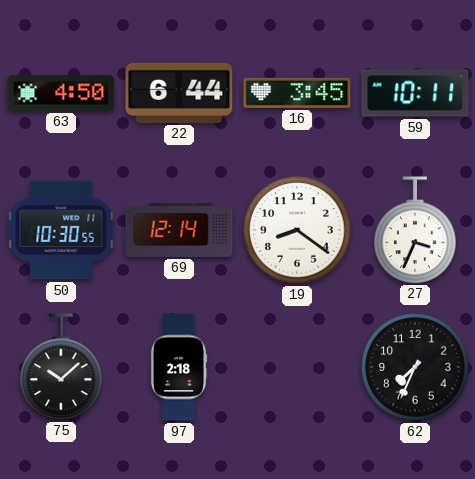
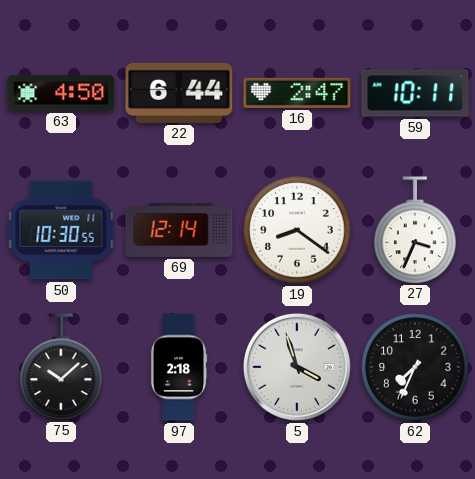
16: 3:45 -> 2:47
5: none -> 3:57
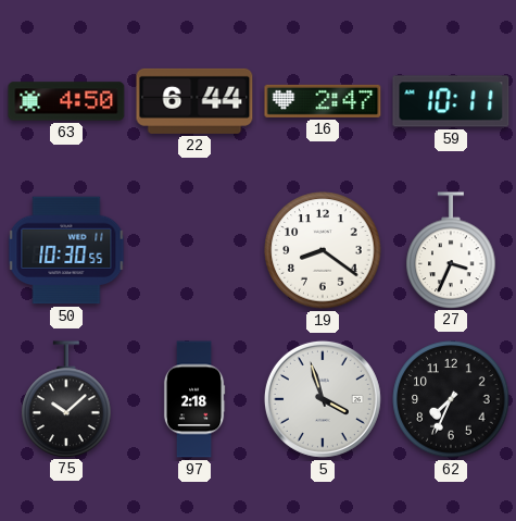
69: 12:14 -> none
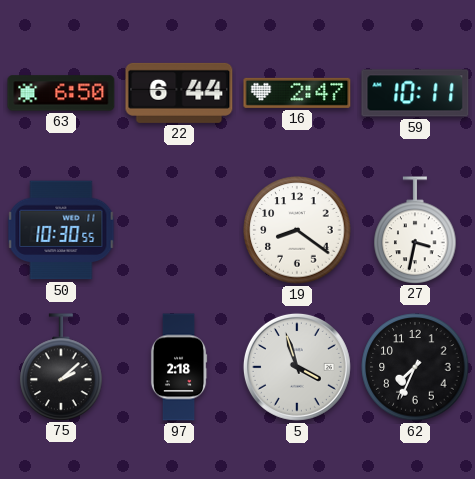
63: 4:50 -> 6:50
27: 3:34 -> 3:32
75: 10:08 -> 2:08
